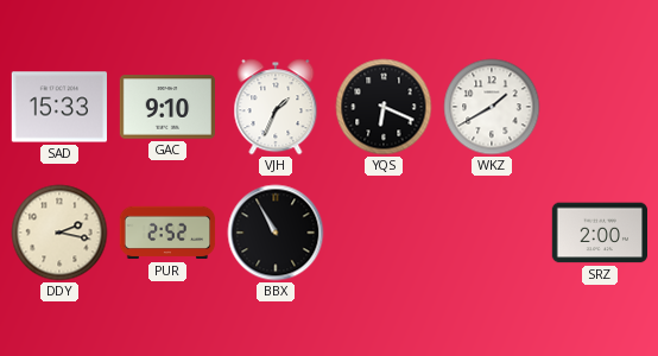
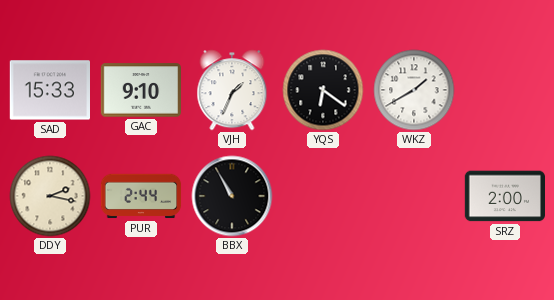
YQS: 6:19 -> 6:21
PUR: 2:52 -> 2:44
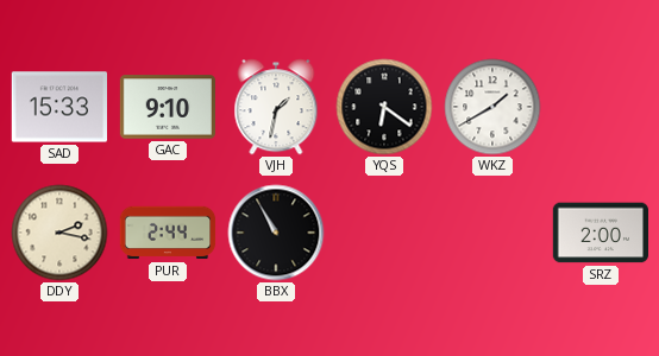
VJH: 1:34 -> 1:32
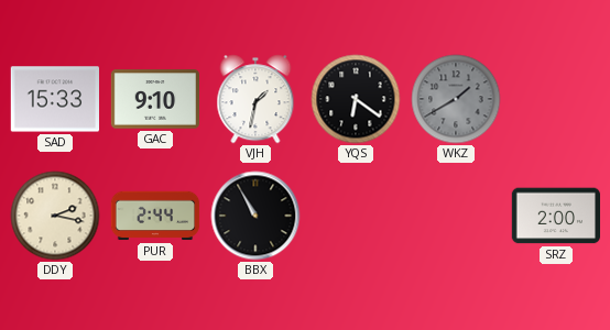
WKZ dial: white -> grey
